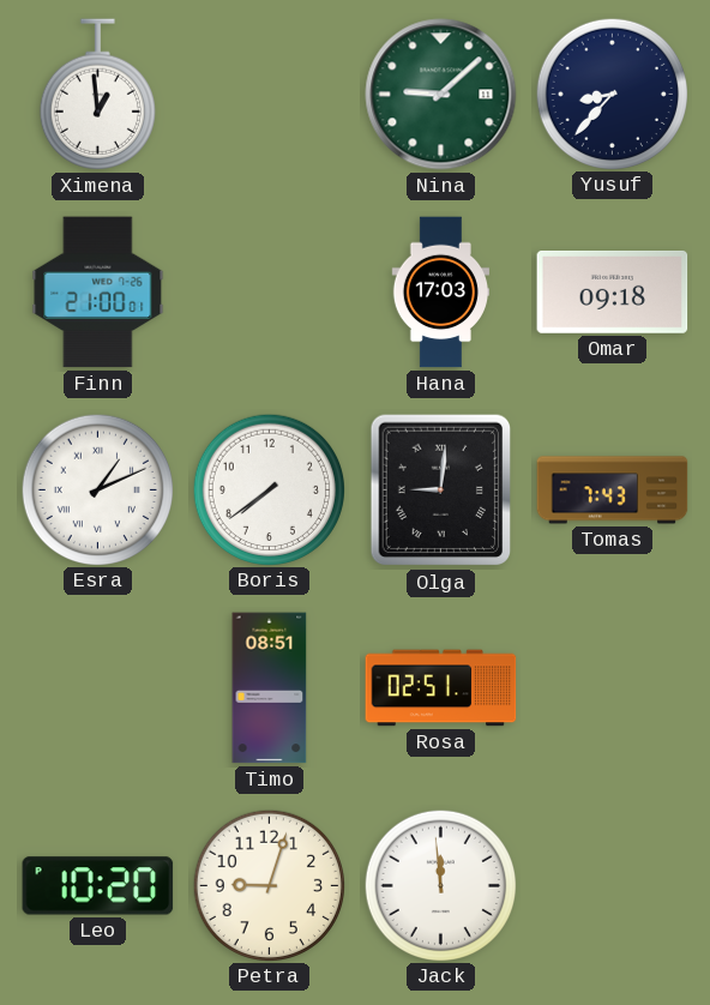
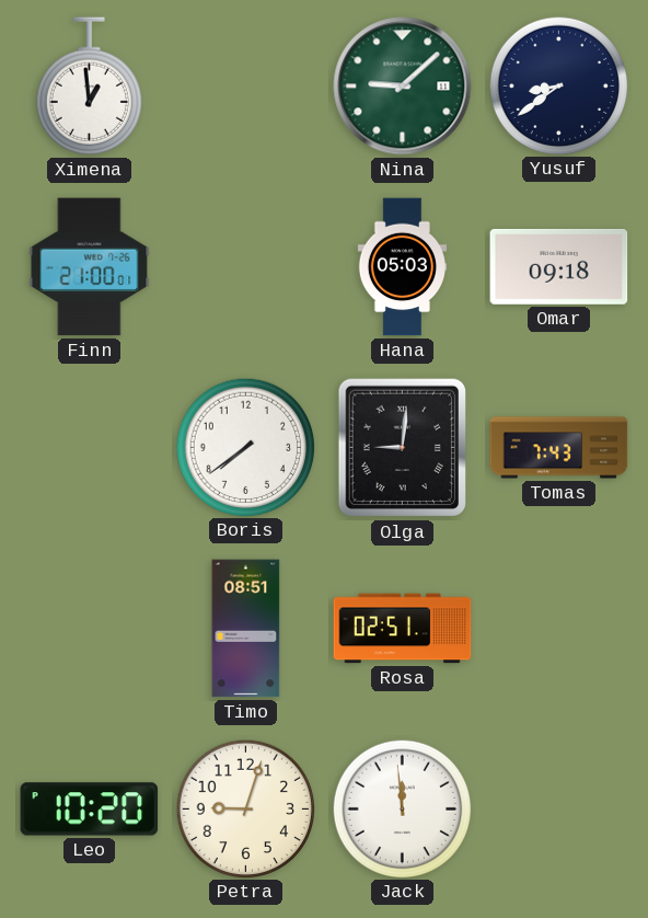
Yusuf: 8:37 -> 8:39
Hana: 17:03 -> 05:03
Esra: 1:11 -> none
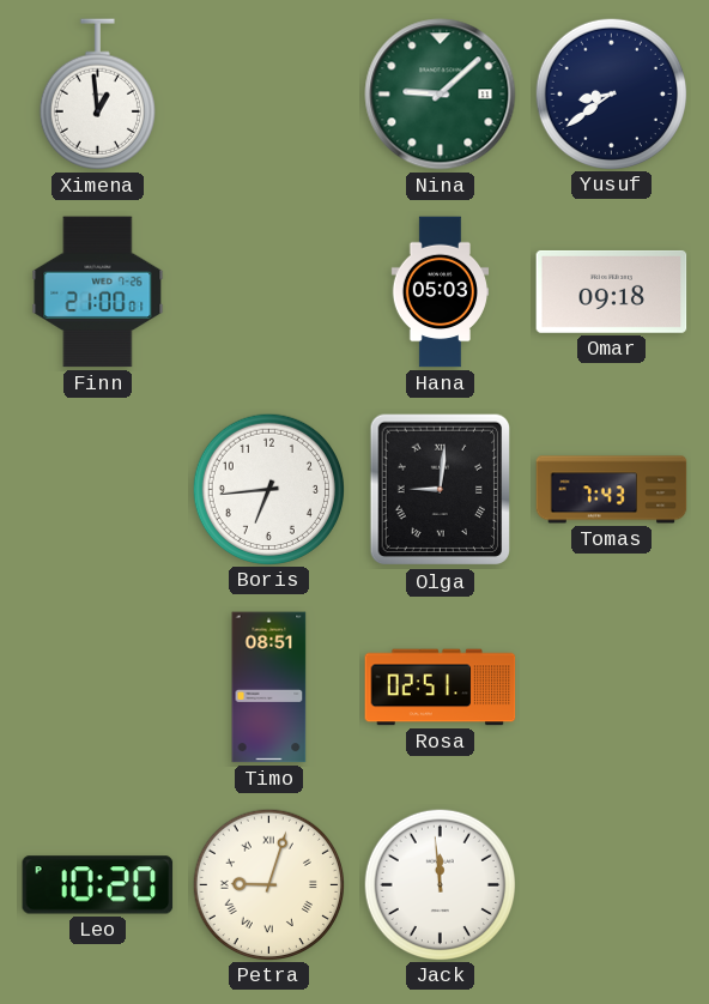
Boris: 7:39 -> 6:44
Petra numerals: Arabic -> Roman
